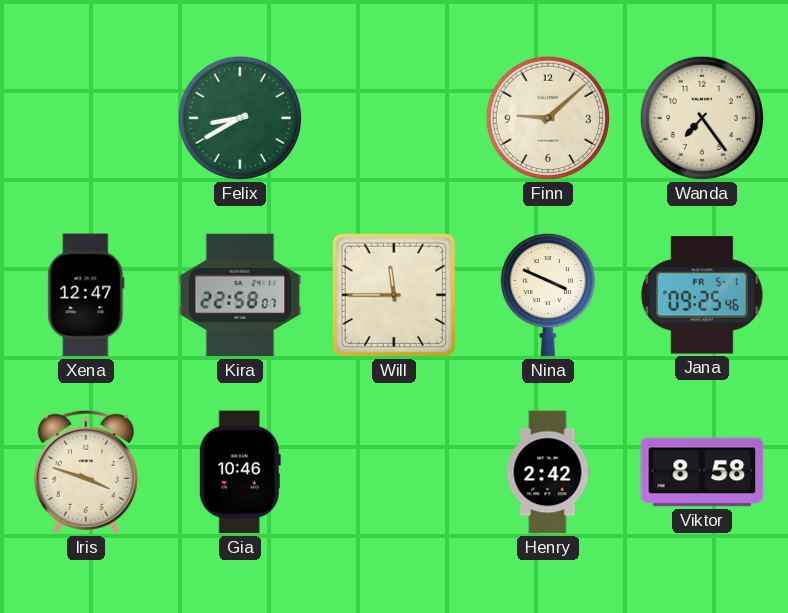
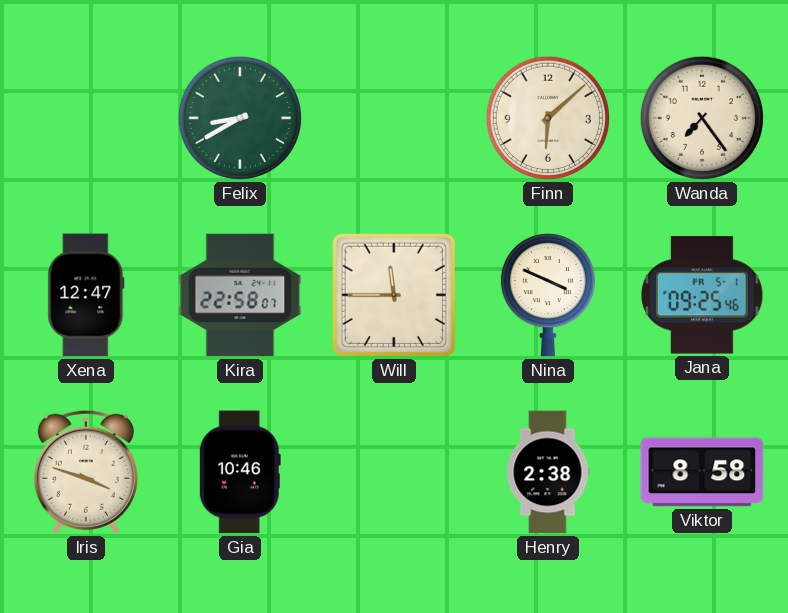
Finn: 9:08 -> 6:08
Henry: 2:42 -> 2:38
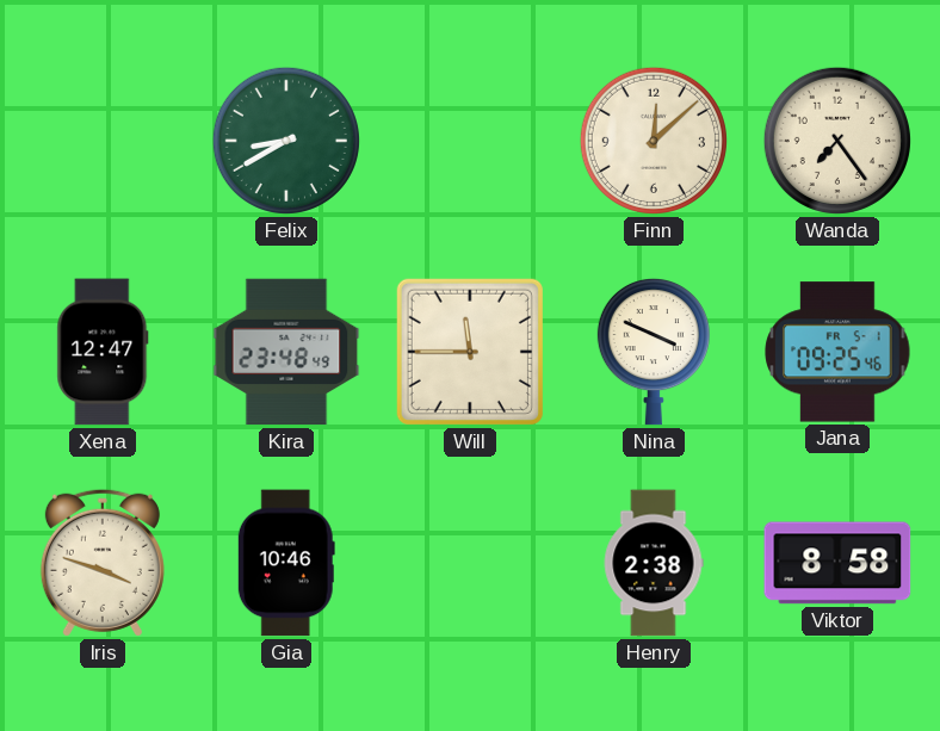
Finn: 6:08 -> 12:08
Kira: 22:58 -> 23:48
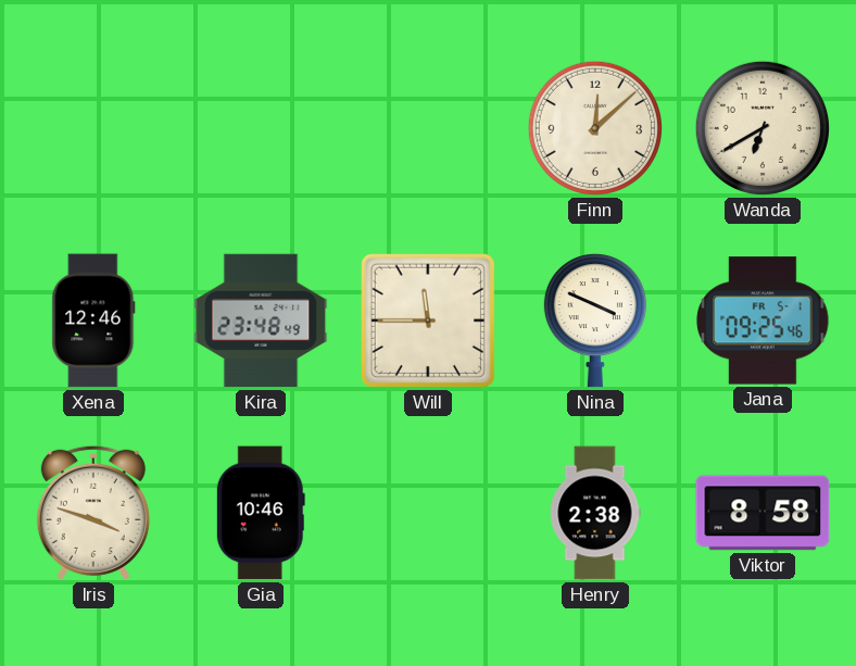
Felix: 8:40 -> none
Wanda: 7:24 -> 6:40
Xena: 12:47 -> 12:46
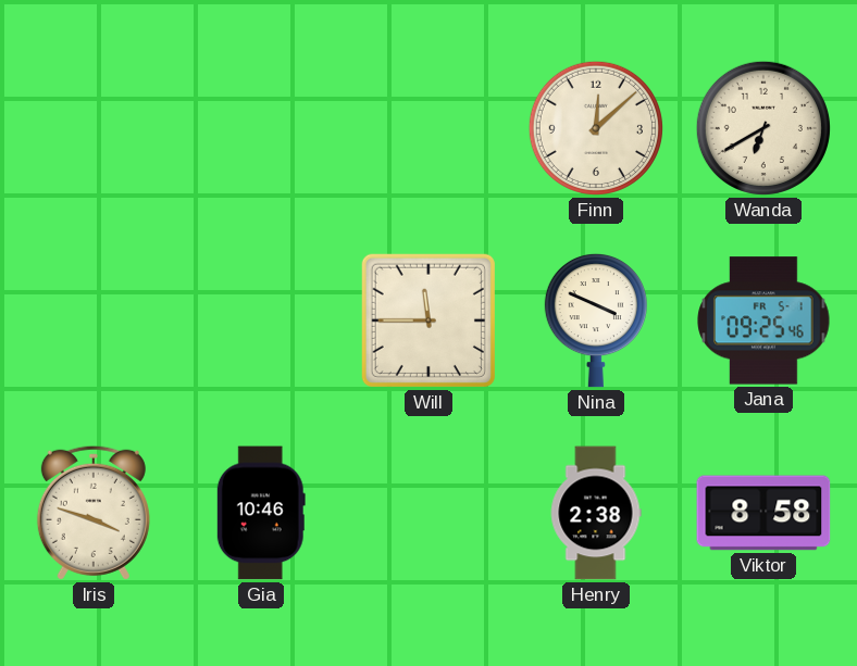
Xena: 12:46 -> none
Kira: 23:48 -> none
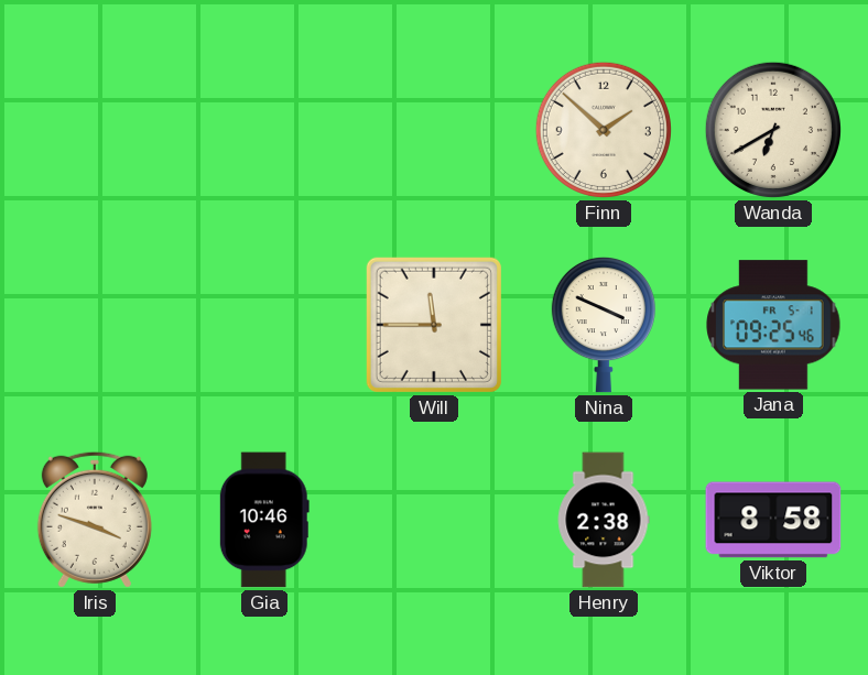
Finn: 12:08 -> 1:52
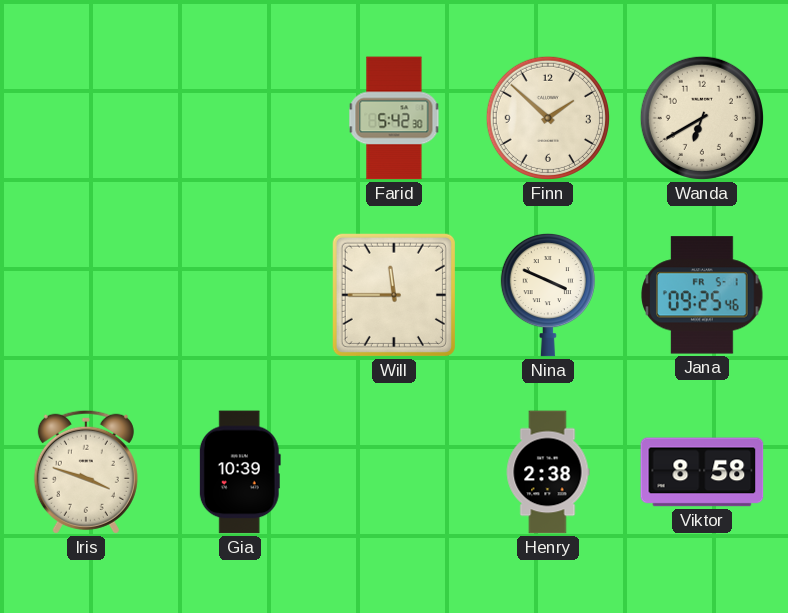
Farid: none -> 5:42
Gia: 10:46 -> 10:39
